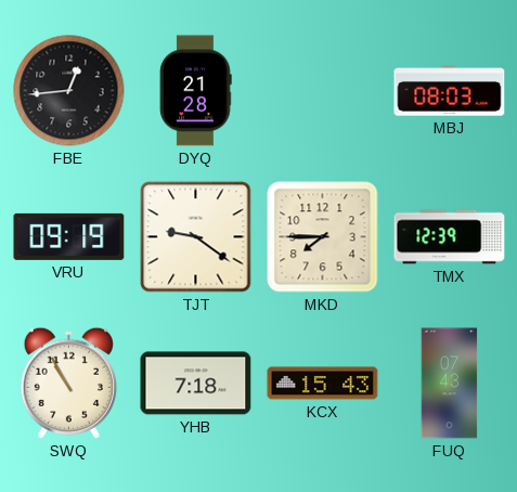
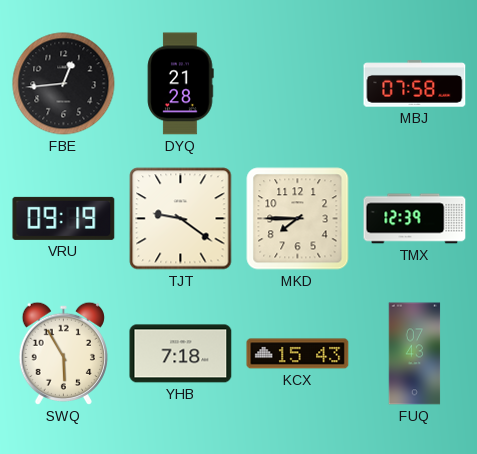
MBJ: 08:03 -> 07:58
SWQ: 10:55 -> 5:55
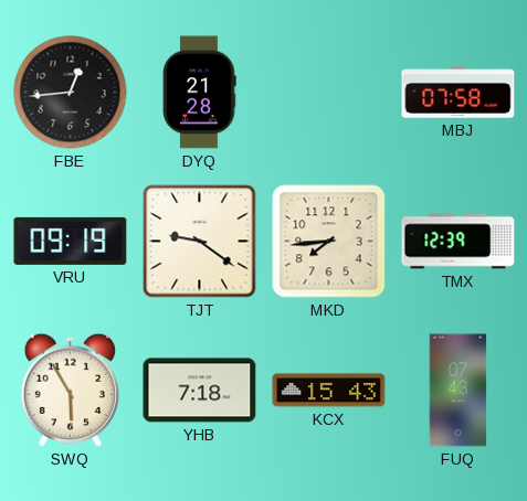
MKD: 7:45 -> 7:44
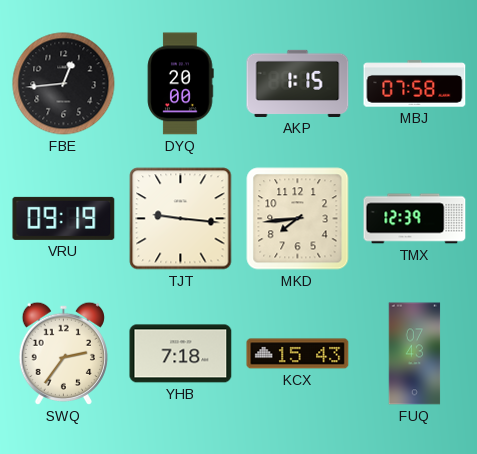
DYQ: 21:28 -> 20:00
AKP: none -> 1:15
TJT: 9:21 -> 9:16
SWQ: 5:55 -> 2:36
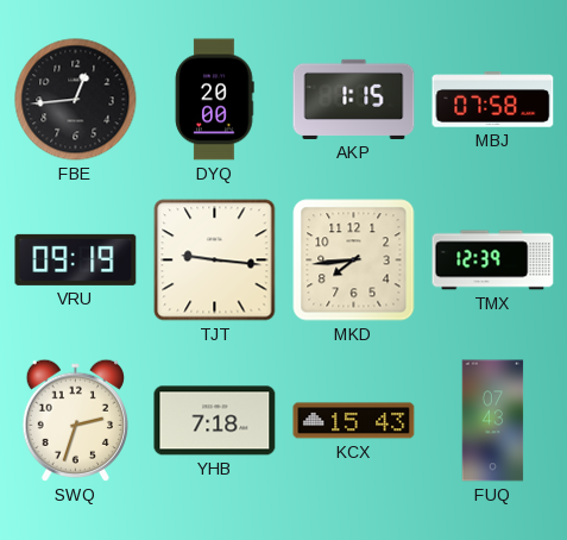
SWQ: 2:36 -> 2:33
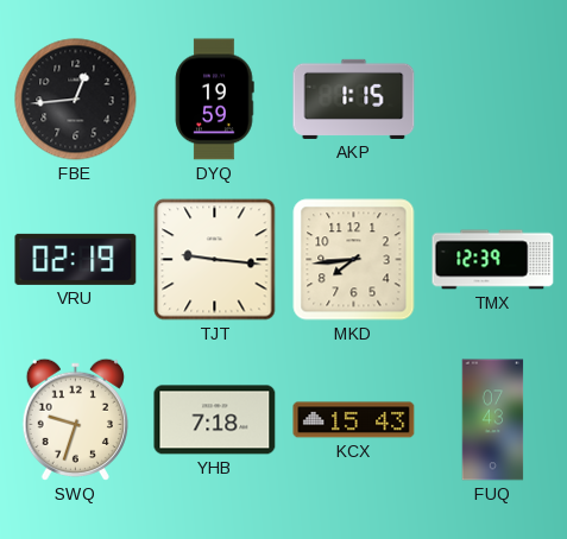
DYQ: 20:00 -> 19:59
MBJ: 07:58 -> none
VRU: 09:19 -> 02:19
SWQ: 2:33 -> 9:33
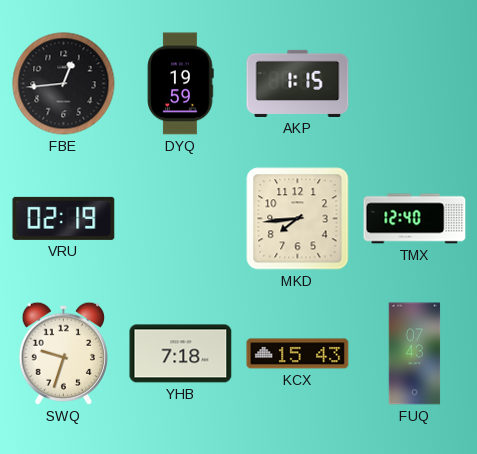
TJT: 9:16 -> none
TMX: 12:39 -> 12:40
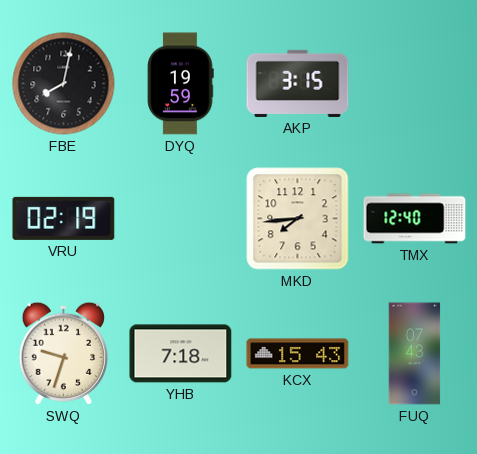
FBE: 12:44 -> 8:02
AKP: 1:15 -> 3:15
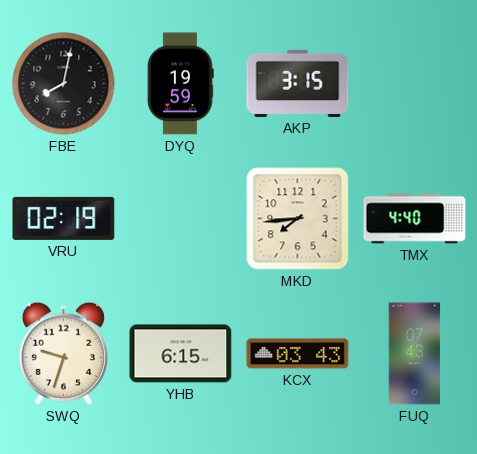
TMX: 12:40 -> 4:40
YHB: 7:18 -> 6:15
KCX: 15:43 -> 03:43
